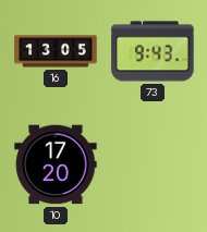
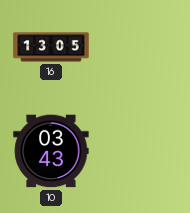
73: 9:43 -> none
10: 17:20 -> 03:43
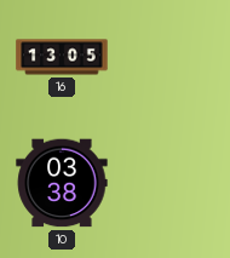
10: 03:43 -> 03:38
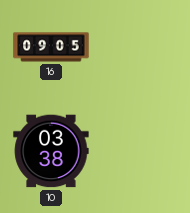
16: 13:05 -> 09:05
